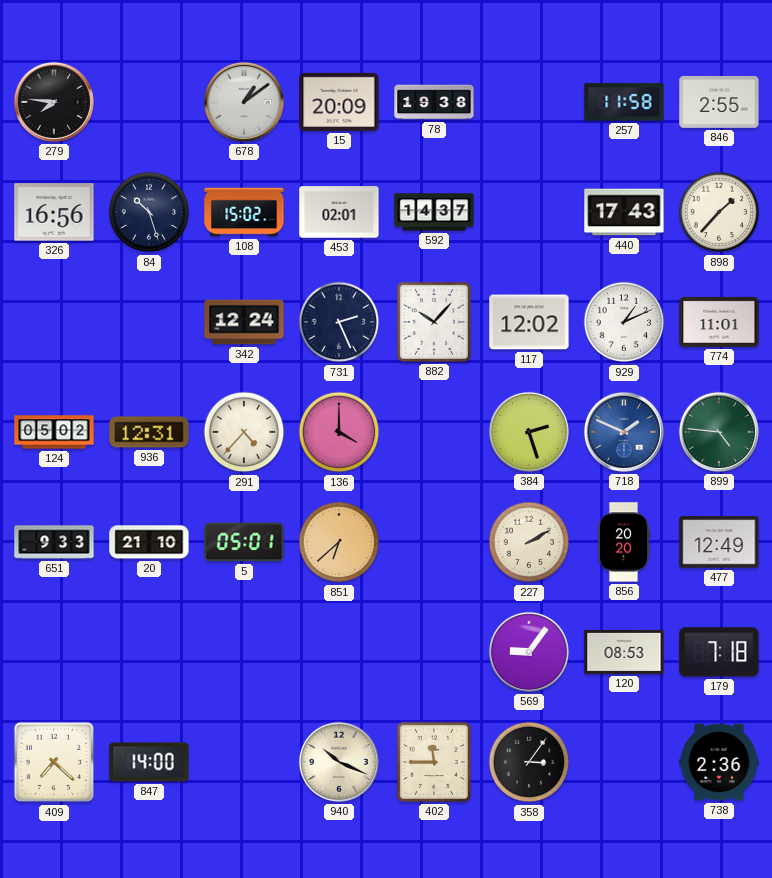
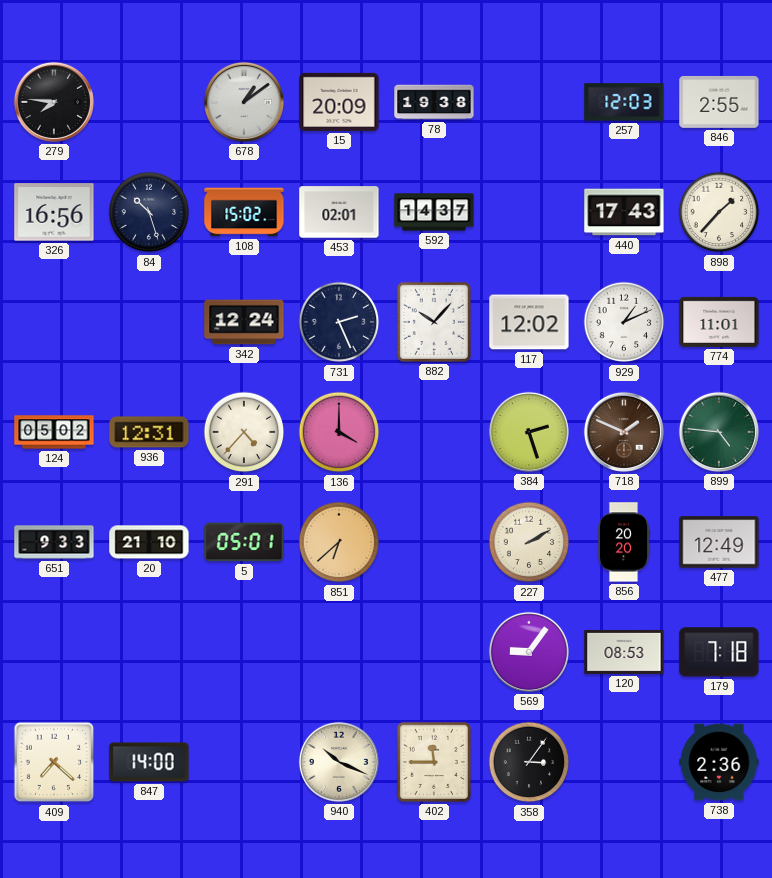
257: 11:58 -> 12:03
718 dial: blue -> brown
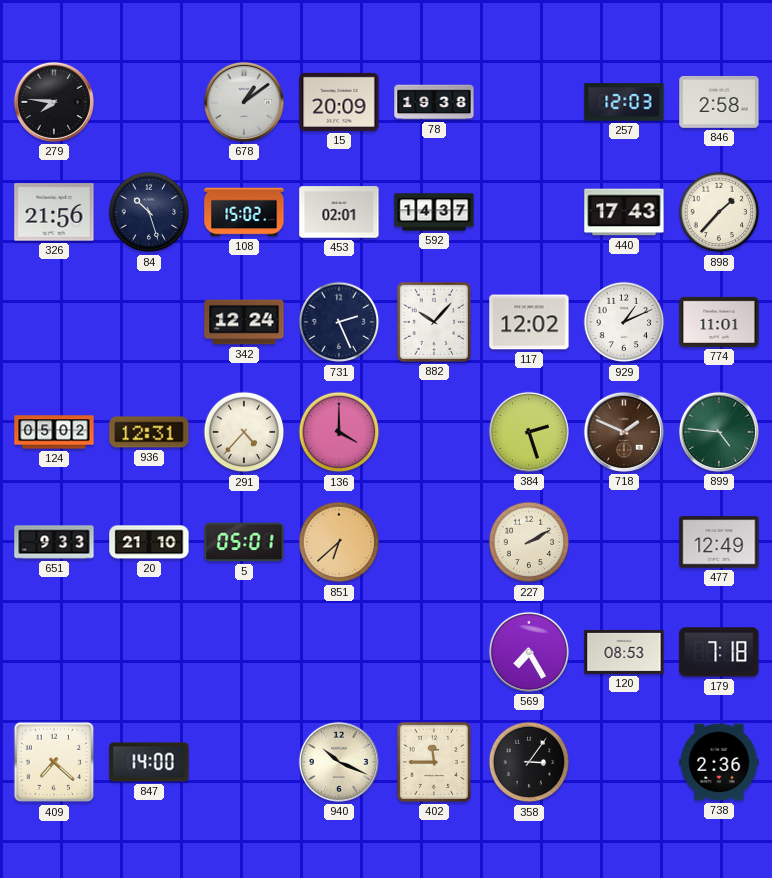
846: 2:55 -> 2:58
326: 16:56 -> 21:56
856: 20:20 -> none
569: 9:06 -> 7:25
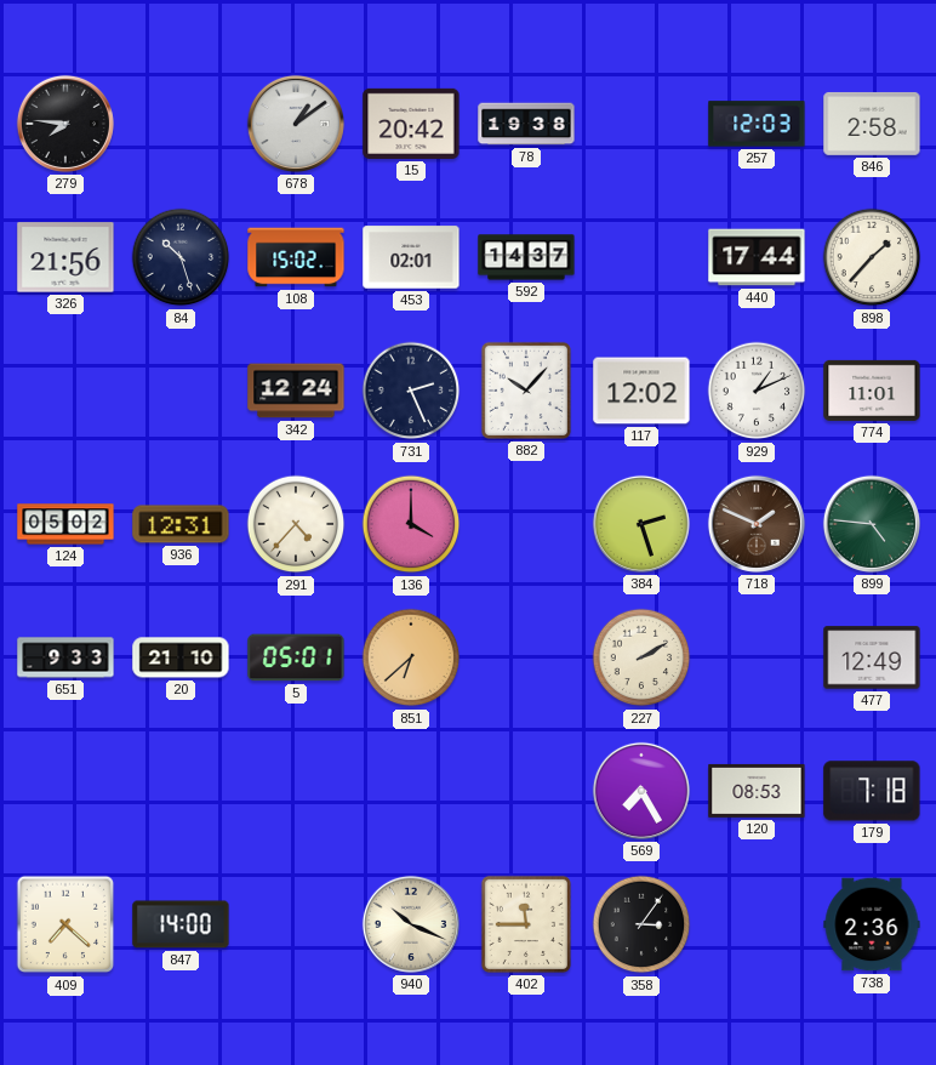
15: 20:09 -> 20:42
440: 17:43 -> 17:44
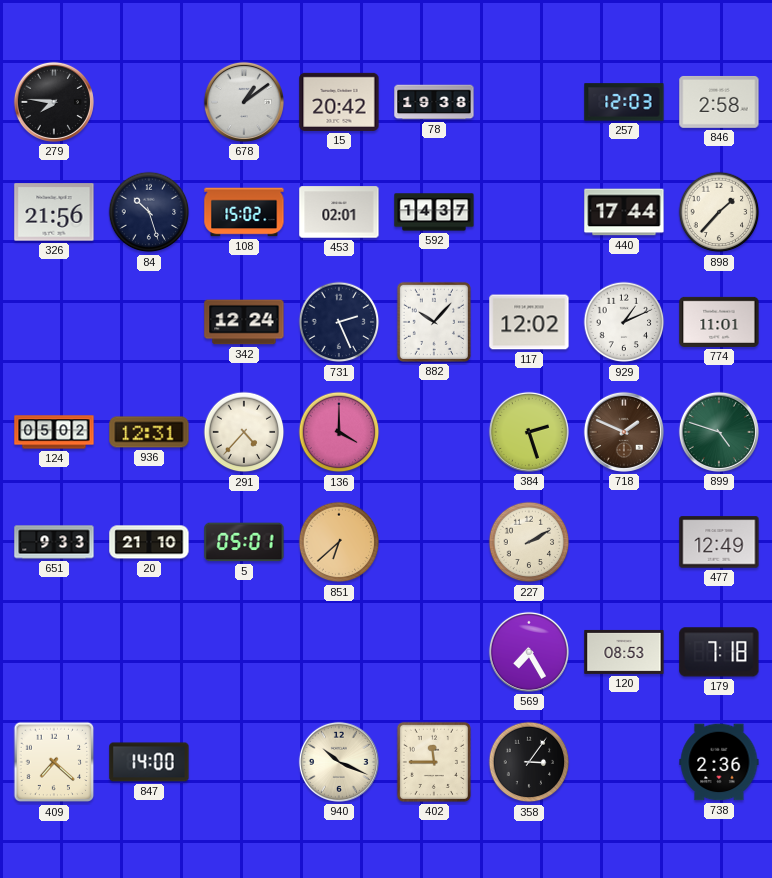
899: 4:46 -> 4:48
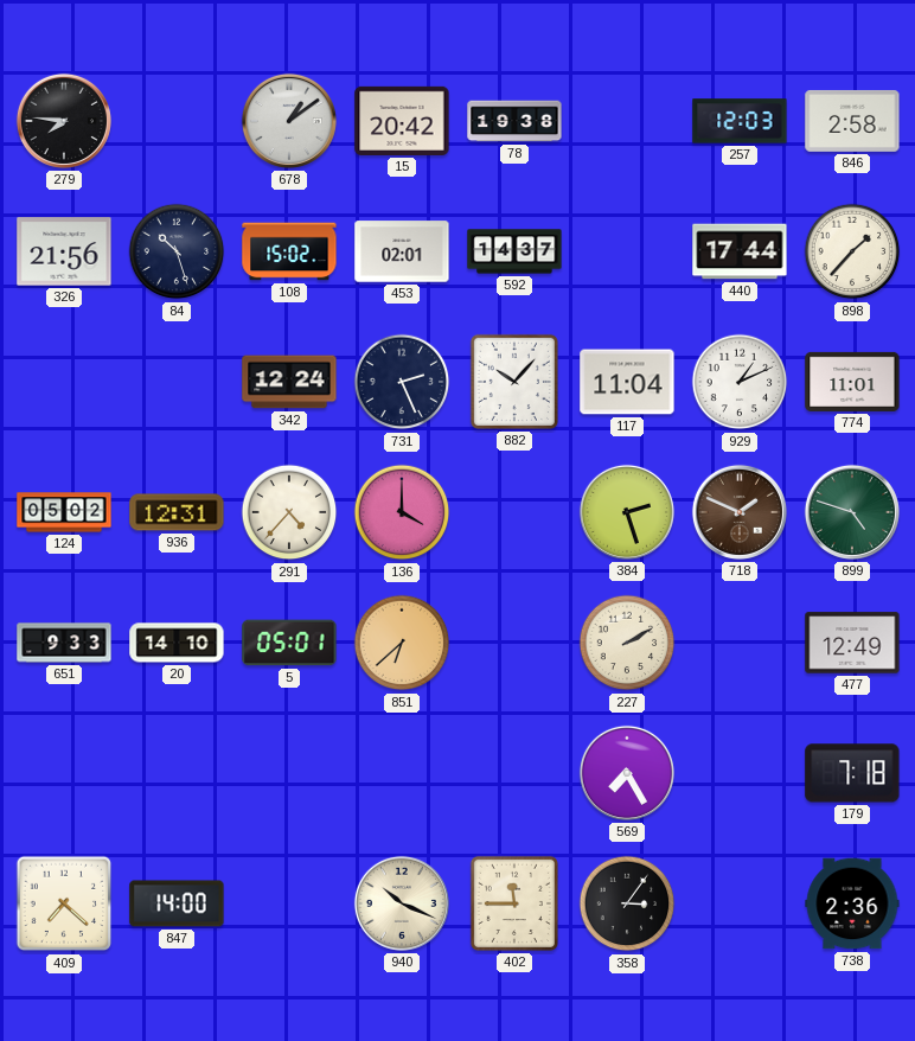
117: 12:02 -> 11:04
20: 21:10 -> 14:10
120: 08:53 -> none
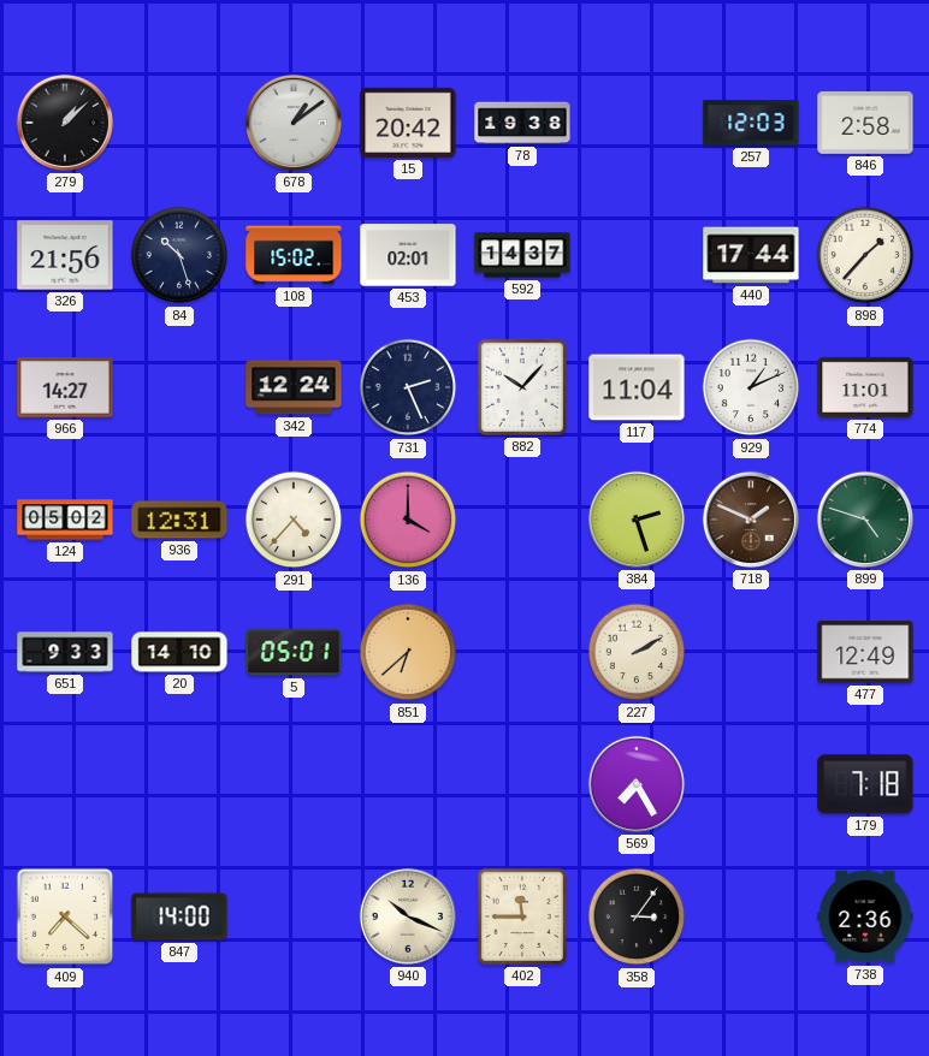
279: 7:46 -> 1:08
966: none -> 14:27
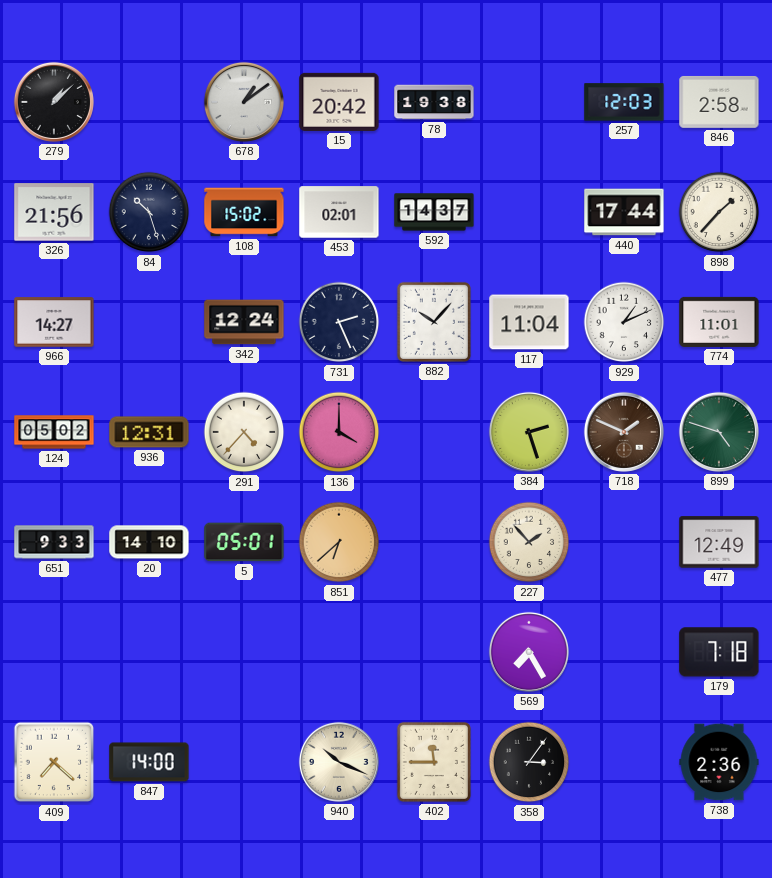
227: 2:10 -> 1:53
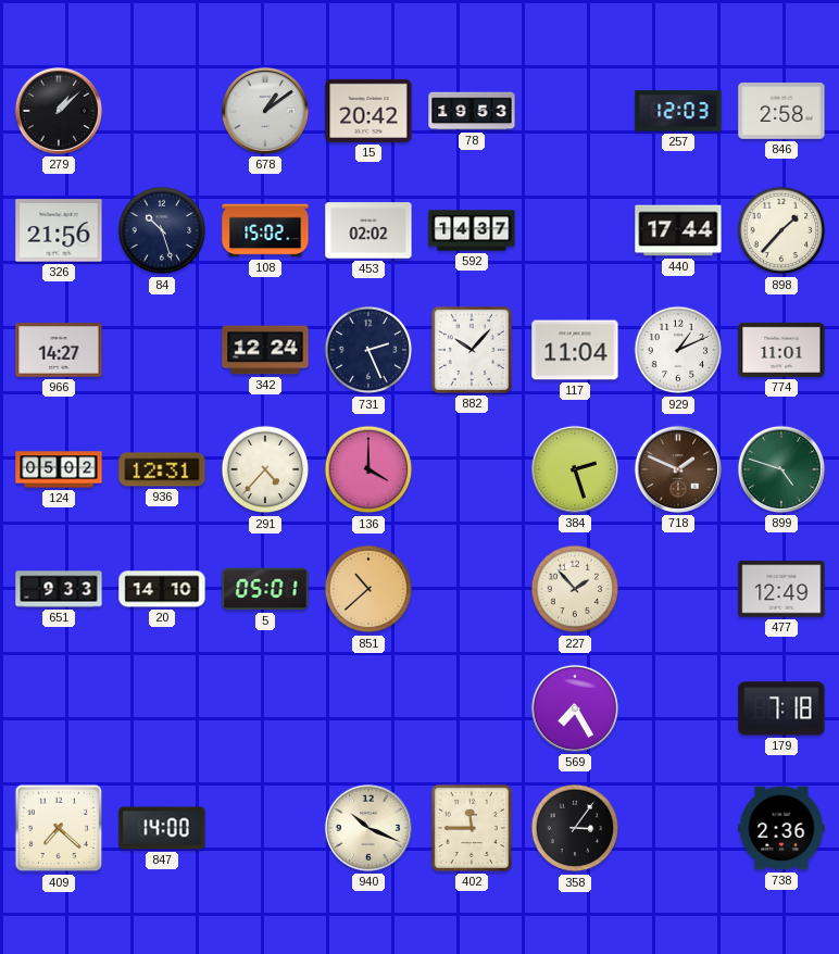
78: 19:38 -> 19:53
453: 02:01 -> 02:02
851: 6:38 -> 10:38
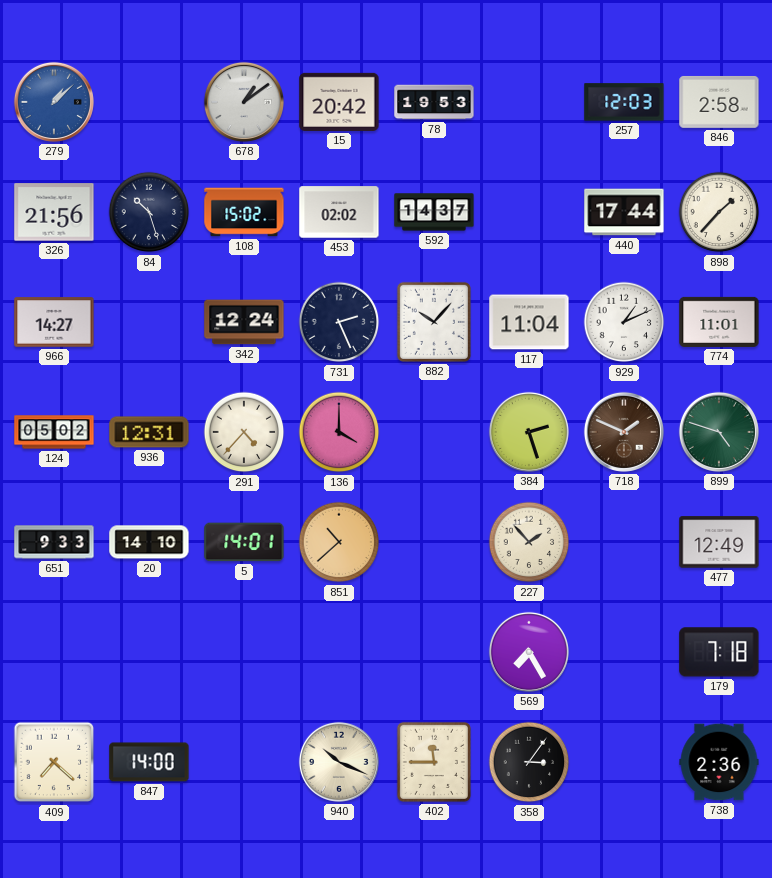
279 dial: black -> blue
5: 05:01 -> 14:01
